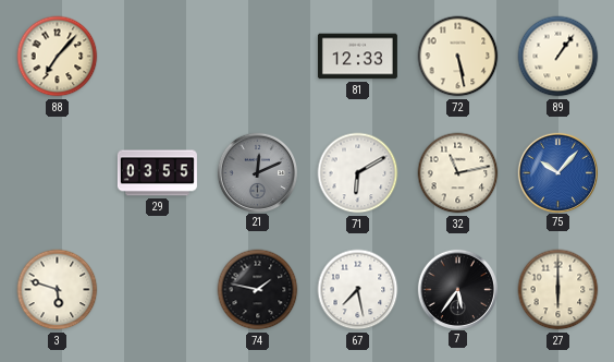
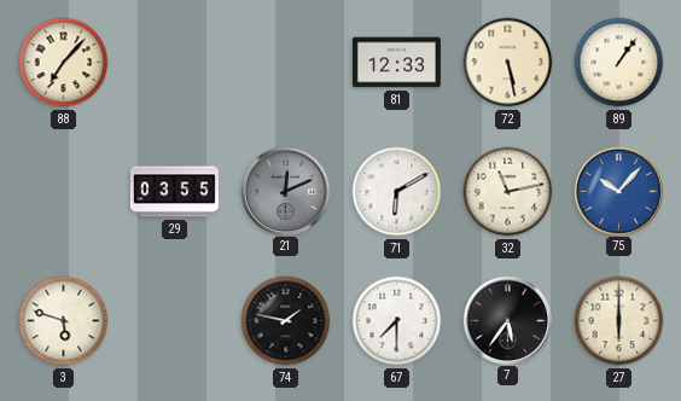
67: 7:28 -> 7:30
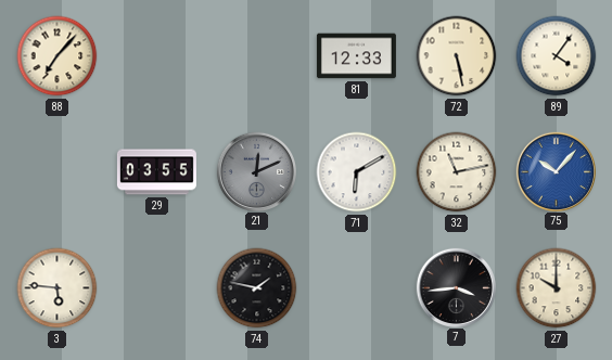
89: 1:06 -> 4:06
3: 5:48 -> 5:46
67: 7:30 -> none
7: 5:36 -> 3:44
27: 6:00 -> 10:00
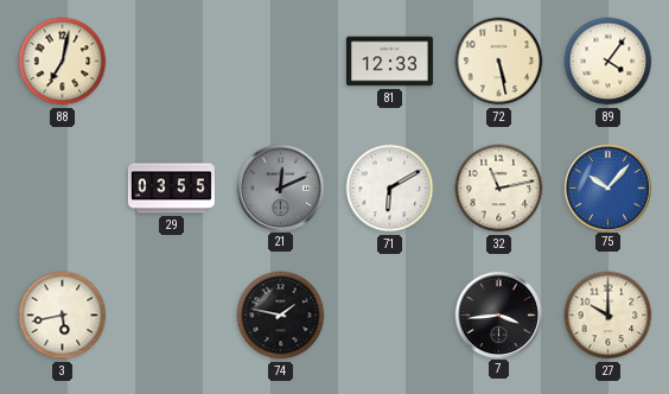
88: 7:07 -> 7:02
3: 5:46 -> 5:43
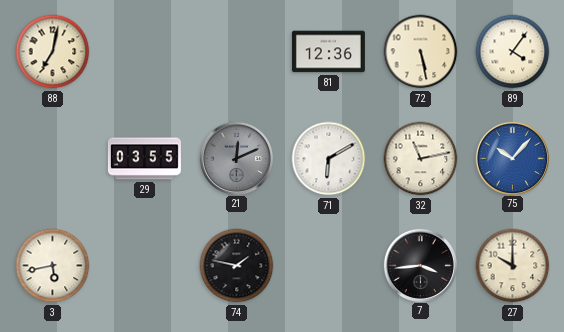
81: 12:33 -> 12:36
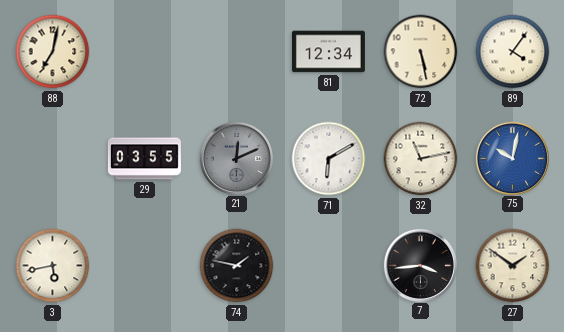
81: 12:36 -> 12:34
75: 10:07 -> 10:02
27: 10:00 -> 1:51
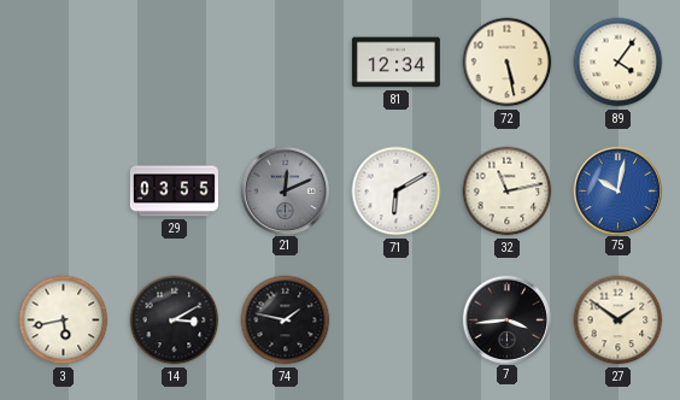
88: 7:02 -> none
14: none -> 3:10
